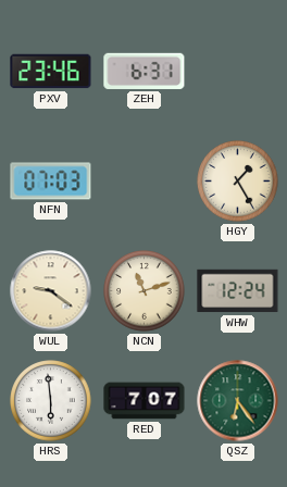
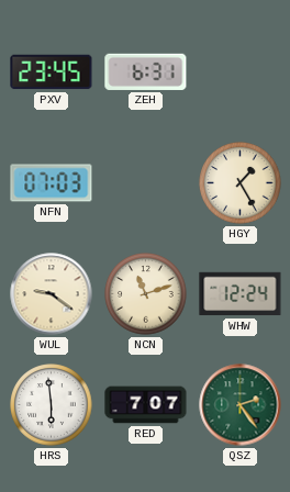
PXV: 23:46 -> 23:45
QSZ: 6:24 -> 2:24
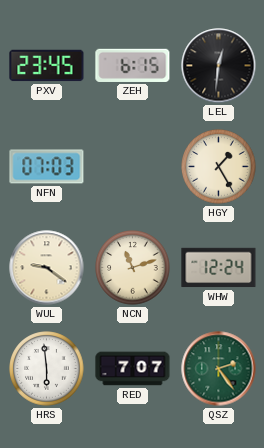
ZEH: 6:31 -> 6:15
LEL: none -> 12:31
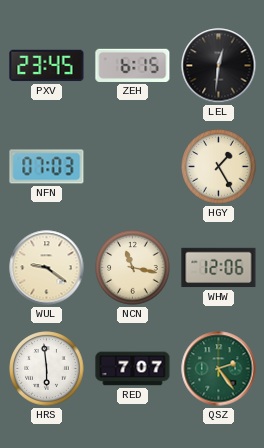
NCN: 11:12 -> 11:17
WHW: 12:24 -> 12:06
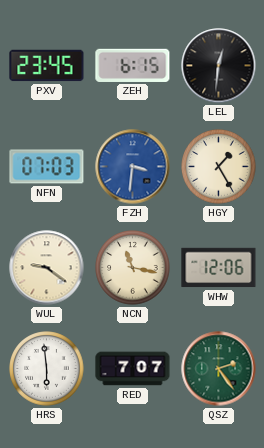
FZH: none -> 3:31
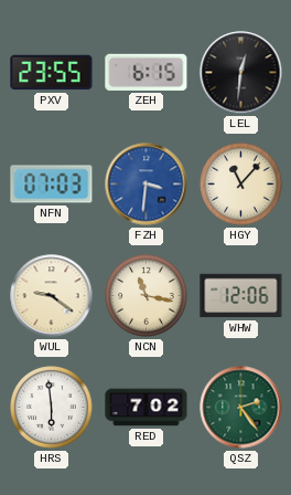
PXV: 23:45 -> 23:55
HGY: 1:25 -> 11:07
RED: 7:07 -> 7:02
